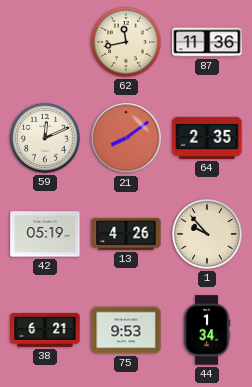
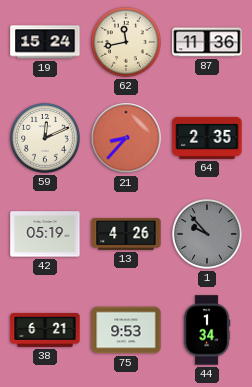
19: none -> 15:24
21: 8:09 -> 8:37
1 dial: cream -> grey
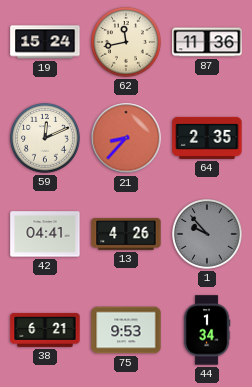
42: 05:19 -> 04:41
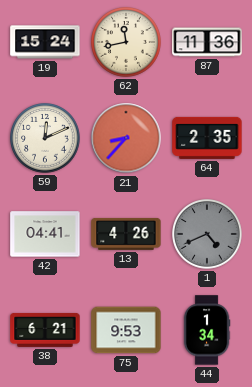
1: 9:53 -> 4:41
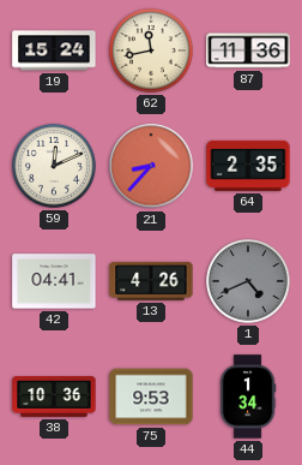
38: 6:21 -> 10:36
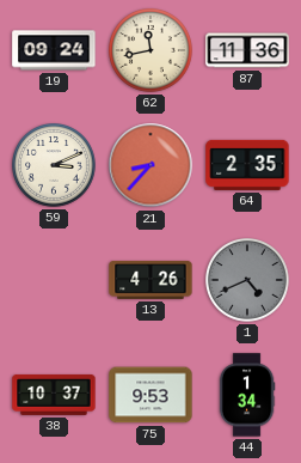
19: 15:24 -> 09:24
59: 12:11 -> 3:11
42: 04:41 -> none
38: 10:36 -> 10:37
